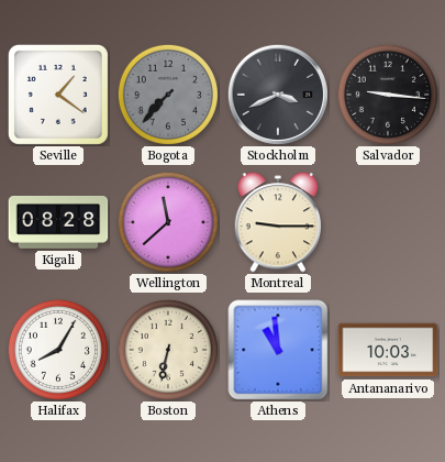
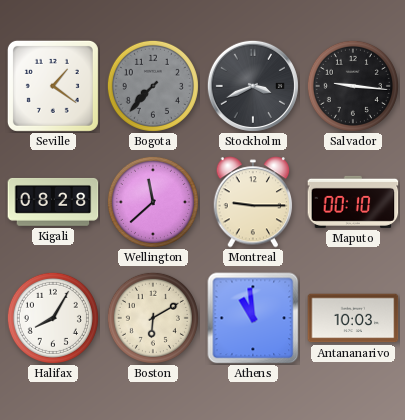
Maputo: none -> 00:10
Boston: 6:32 -> 6:10
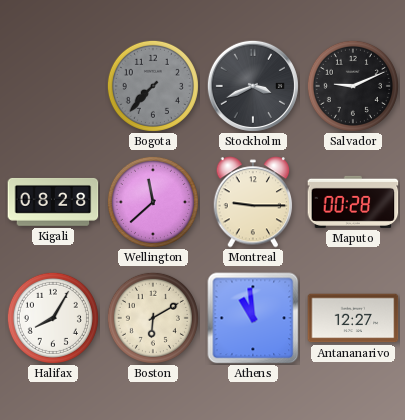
Seville: 1:21 -> none
Salvador: 9:16 -> 9:11
Maputo: 00:10 -> 00:28
Antananarivo: 10:03 -> 12:27
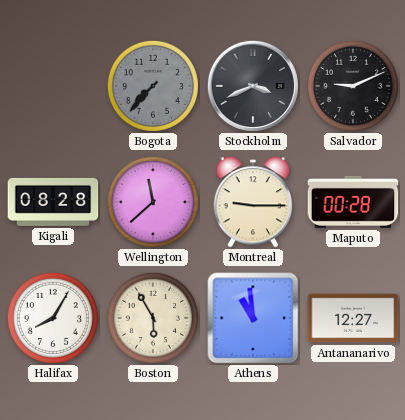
Boston: 6:10 -> 5:55
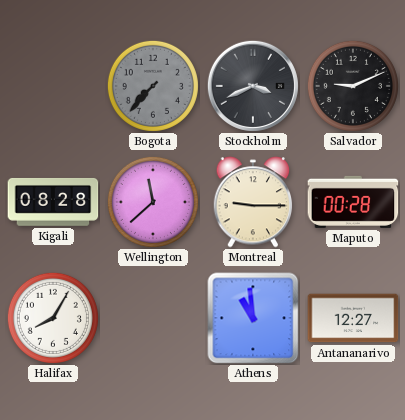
Boston: 5:55 -> none
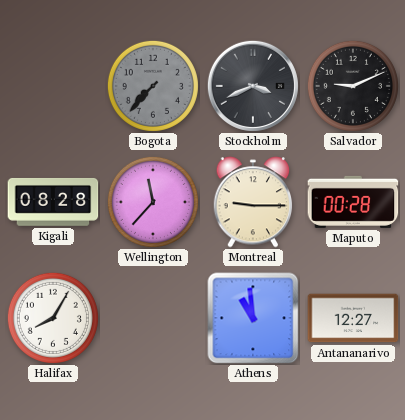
Wellington: 11:38 -> 11:37
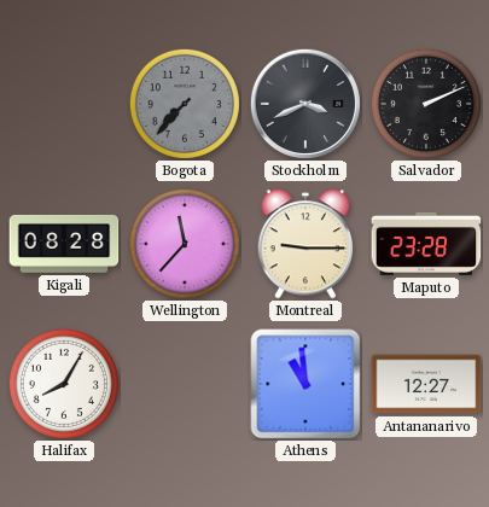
Salvador: 9:11 -> 2:11
Maputo: 00:28 -> 23:28
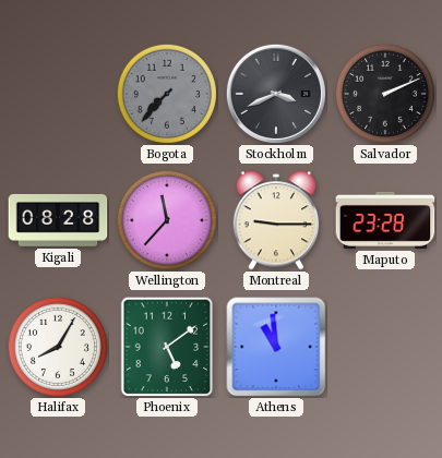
Phoenix: none -> 5:09
Antananarivo: 12:27 -> none
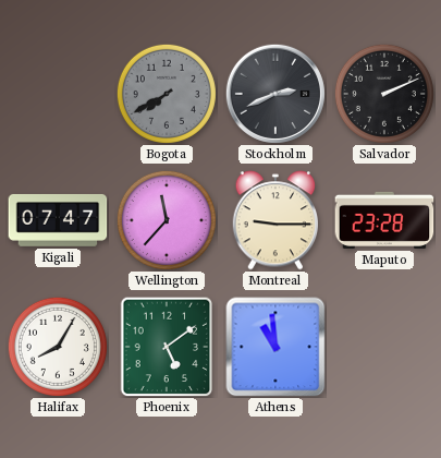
Bogota: 7:37 -> 7:40
Stockholm: 3:41 -> 2:41
Kigali: 08:28 -> 07:47
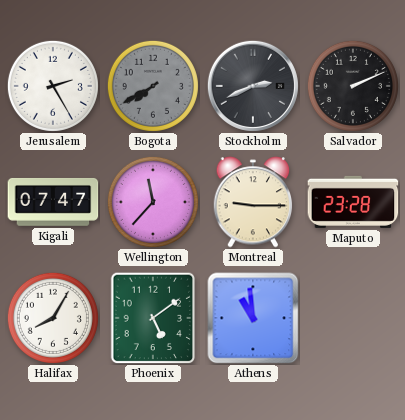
Jerusalem: none -> 2:25
